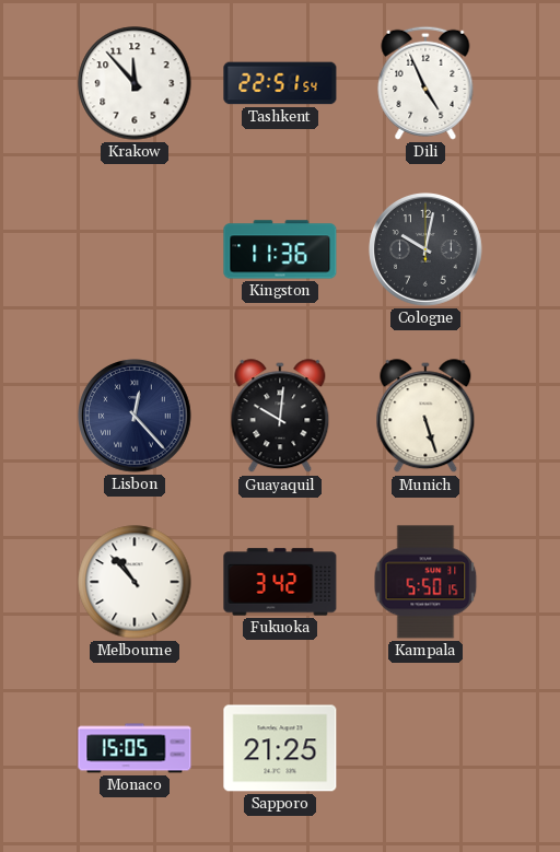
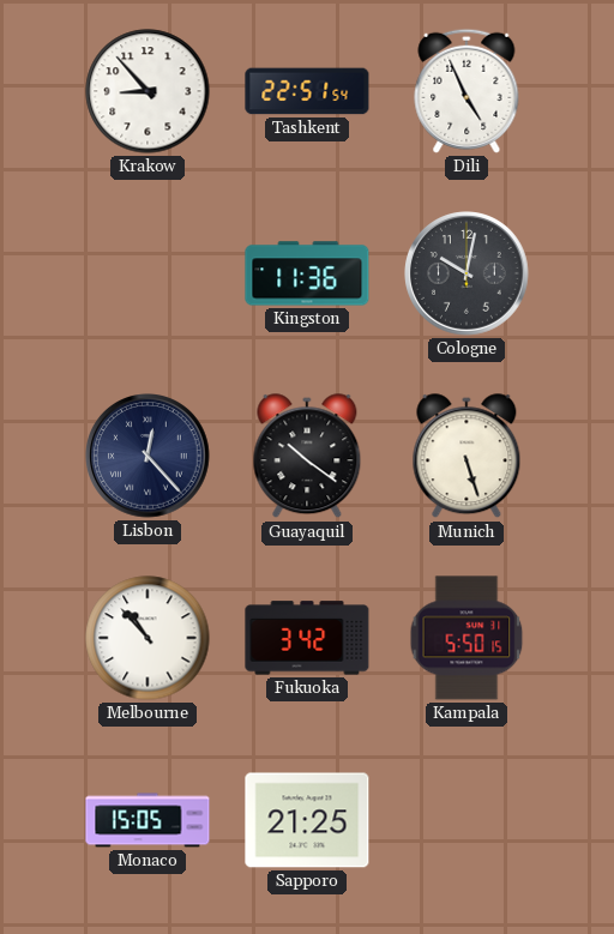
Krakow: 11:53 -> 8:53
Guayaquil: 10:01 -> 10:21
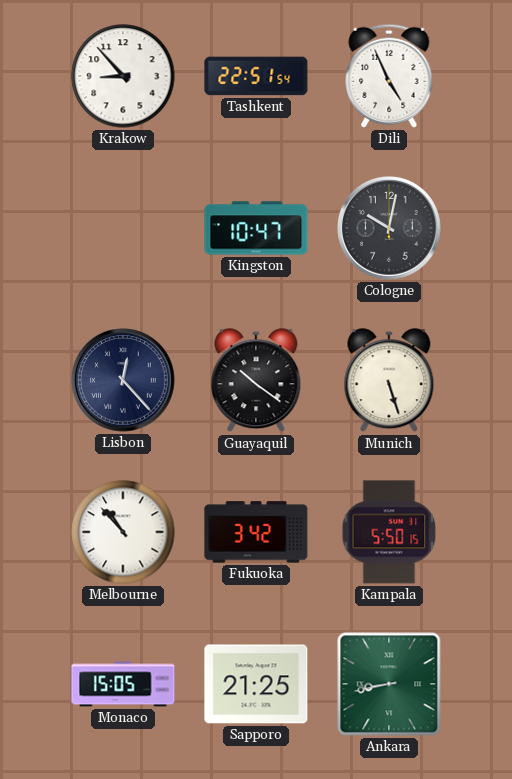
Kingston: 11:36 -> 10:47
Ankara: none -> 8:43
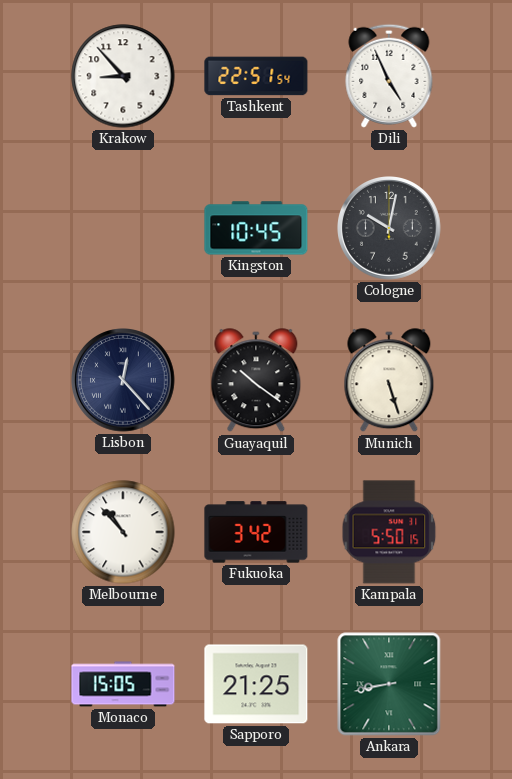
Kingston: 10:47 -> 10:45
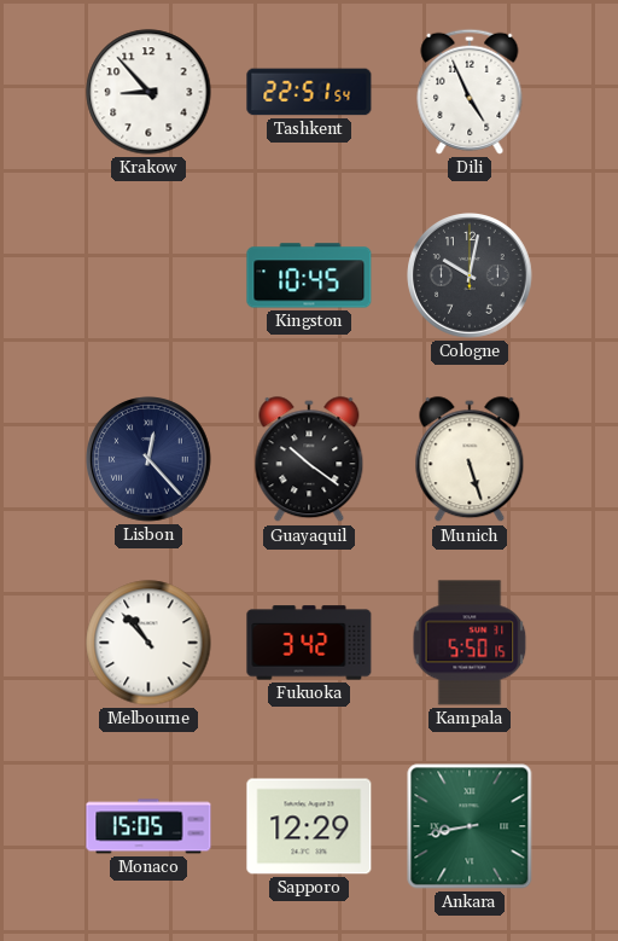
Sapporo: 21:25 -> 12:29
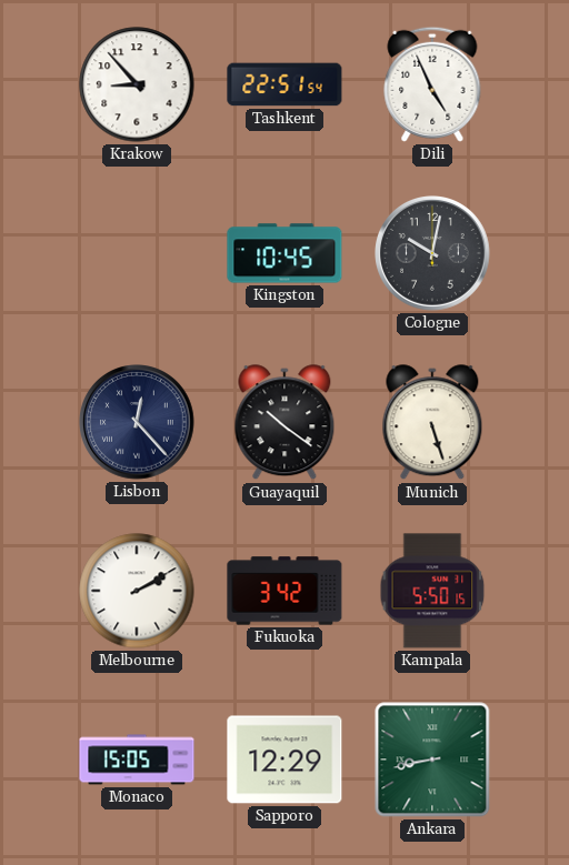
Melbourne: 10:53 -> 2:10
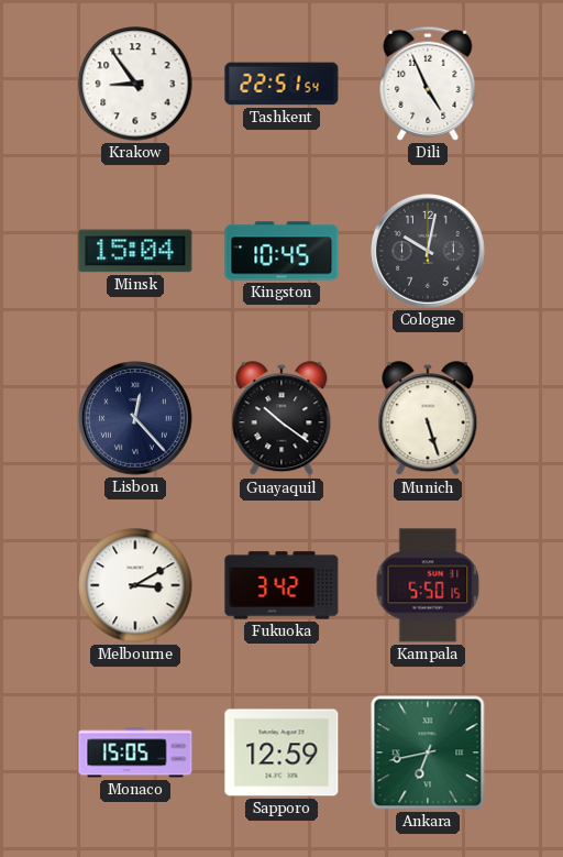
Krakow: 8:53 -> 8:54
Minsk: none -> 15:04
Melbourne: 2:10 -> 3:10
Sapporo: 12:29 -> 12:59
Ankara: 8:43 -> 6:43
